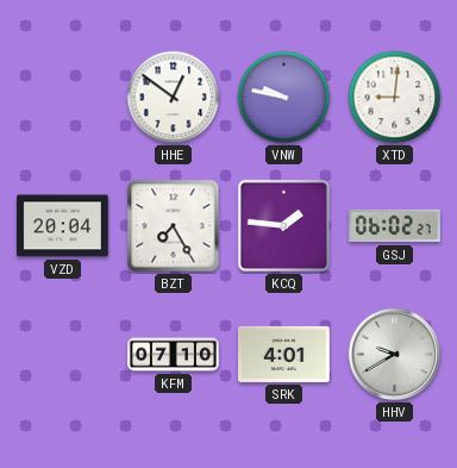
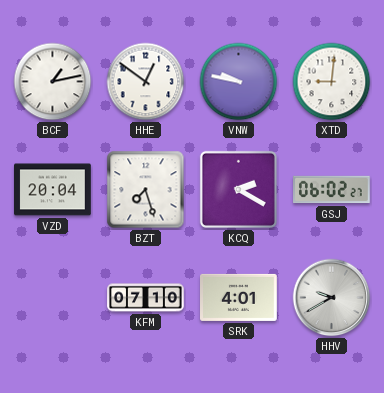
BCF: none -> 1:13
BZT: 7:25 -> 7:27
KCQ: 1:46 -> 2:20
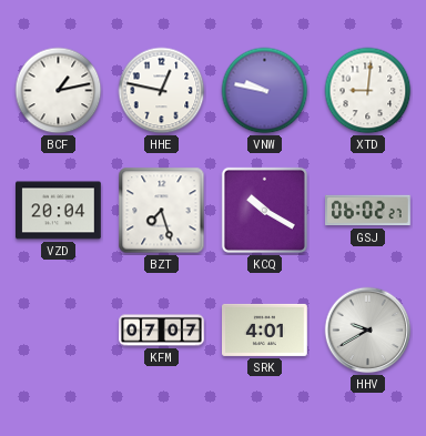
HHE: 12:51 -> 12:47
KCQ: 2:20 -> 10:20
KFM: 07:10 -> 07:07
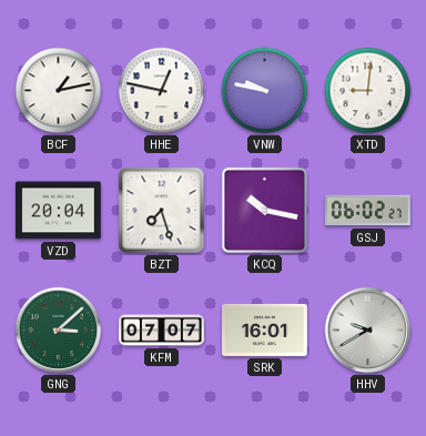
KCQ: 10:20 -> 10:17
GNG: none -> 3:08
SRK: 4:01 -> 16:01
